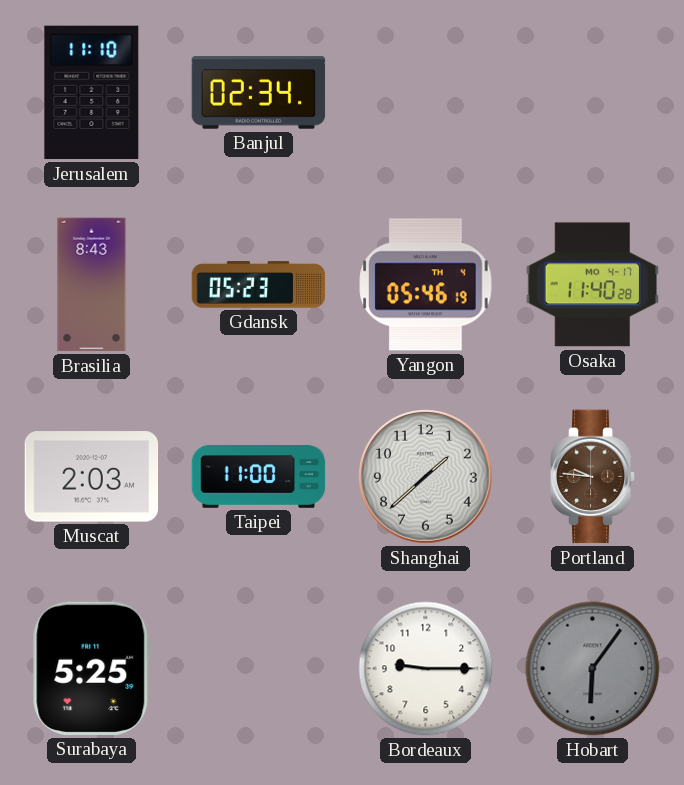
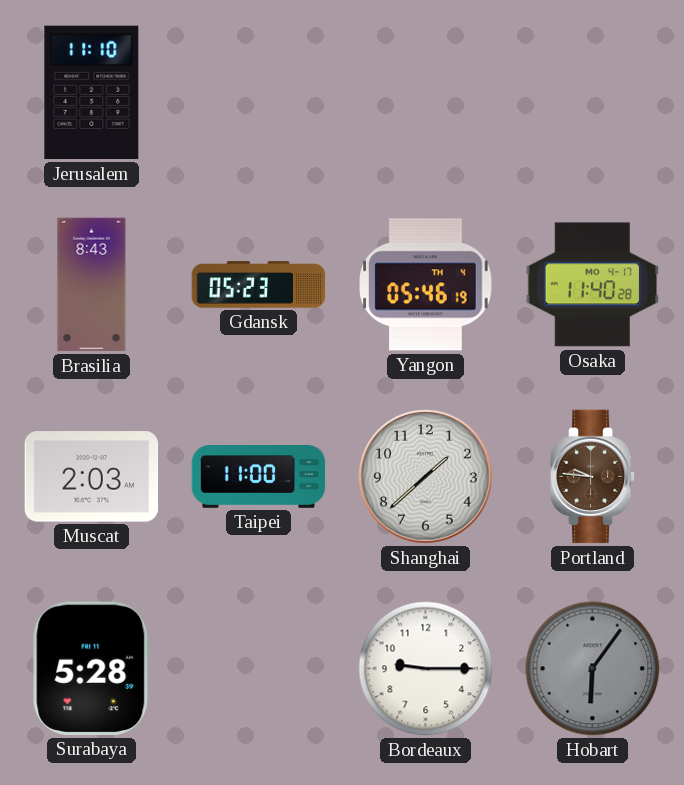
Banjul: 02:34 -> none
Surabaya: 5:25 -> 5:28
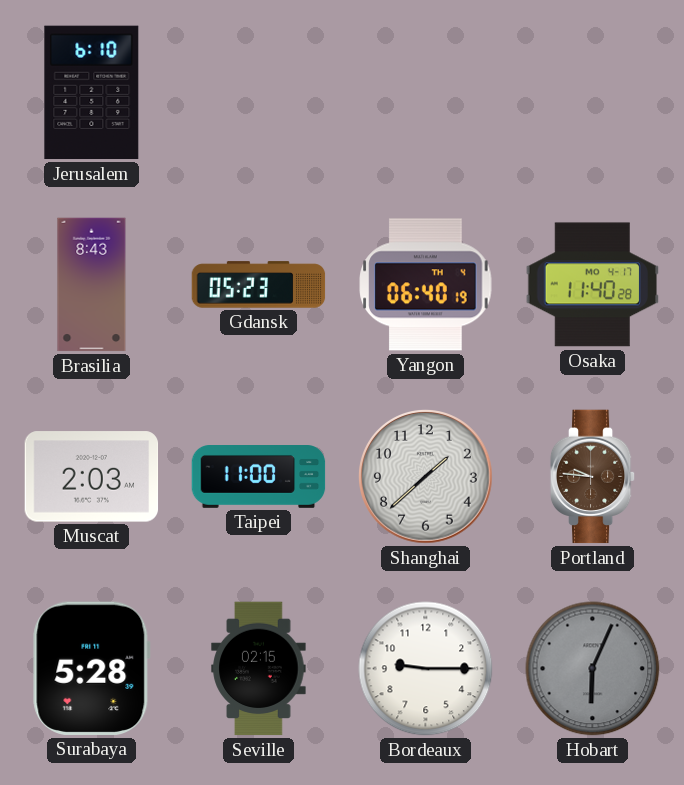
Jerusalem: 11:10 -> 6:10
Yangon: 05:46 -> 06:40
Seville: none -> 02:15
Hobart: 6:06 -> 6:04
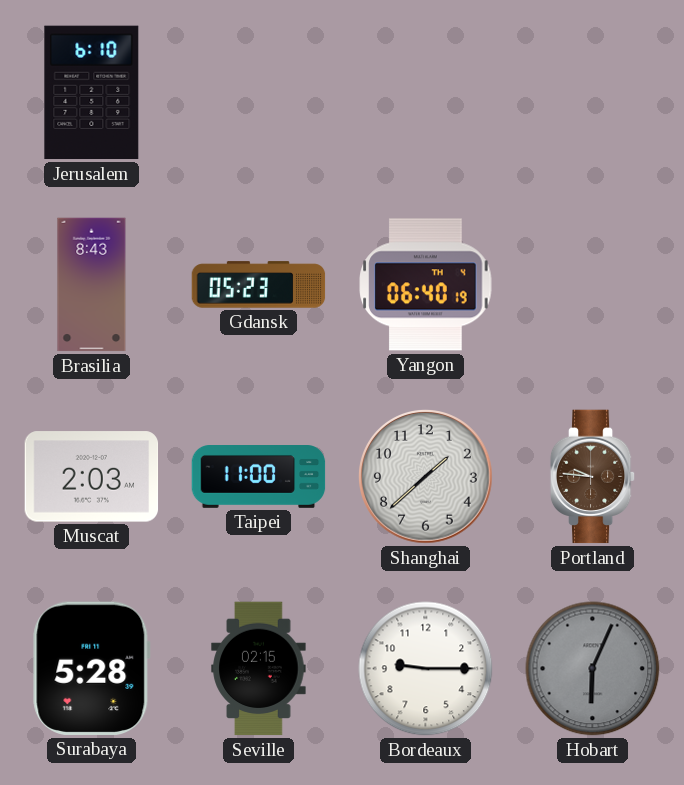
Osaka: 11:40 -> none
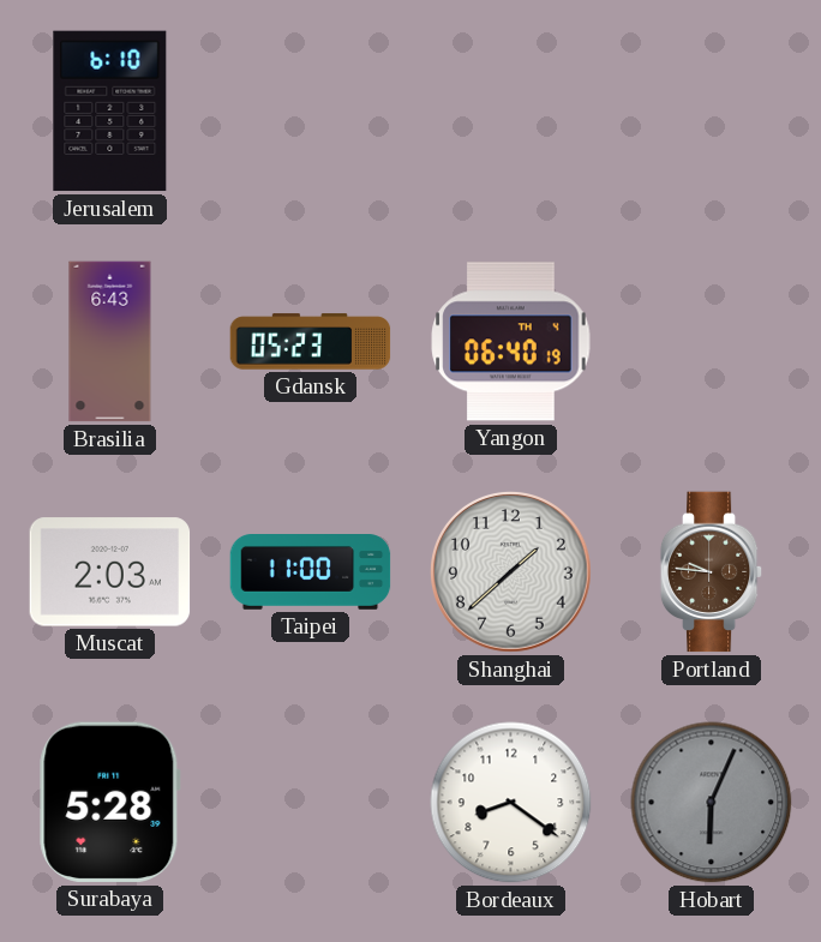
Brasilia: 8:43 -> 6:43
Seville: 02:15 -> none
Bordeaux: 9:15 -> 8:21
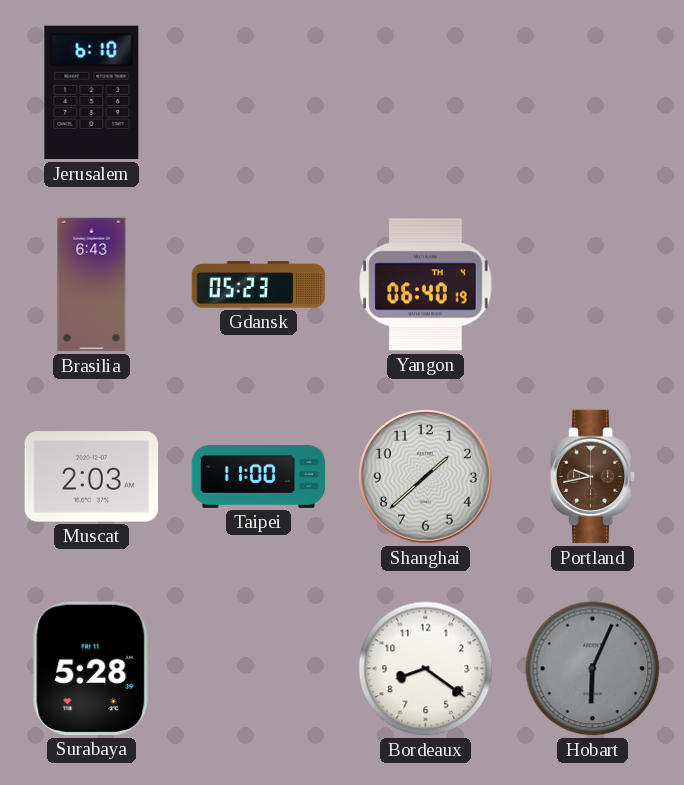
Portland: 9:46 -> 9:43
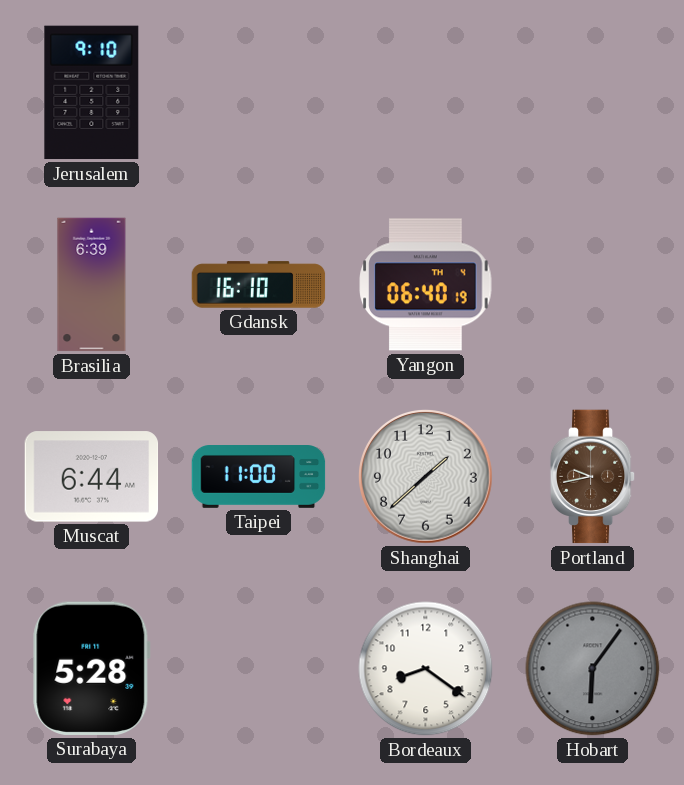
Jerusalem: 6:10 -> 9:10
Brasilia: 6:43 -> 6:39
Gdansk: 05:23 -> 16:10
Muscat: 2:03 -> 6:44
Hobart: 6:04 -> 6:06
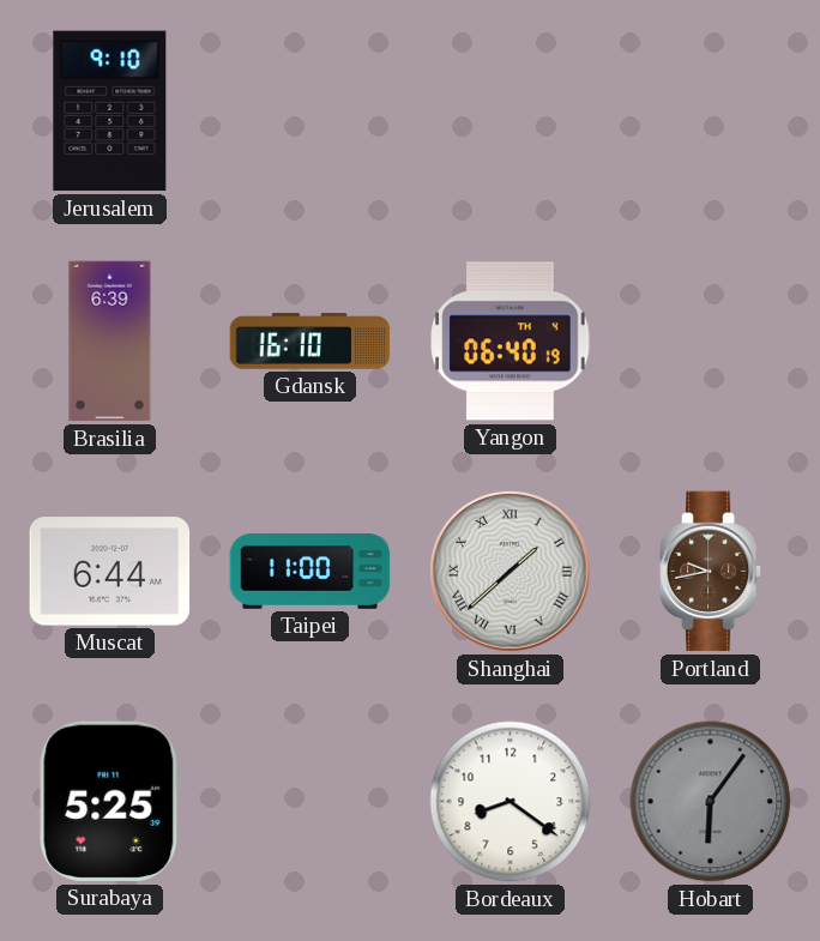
Shanghai numerals: Arabic -> Roman
Surabaya: 5:28 -> 5:25
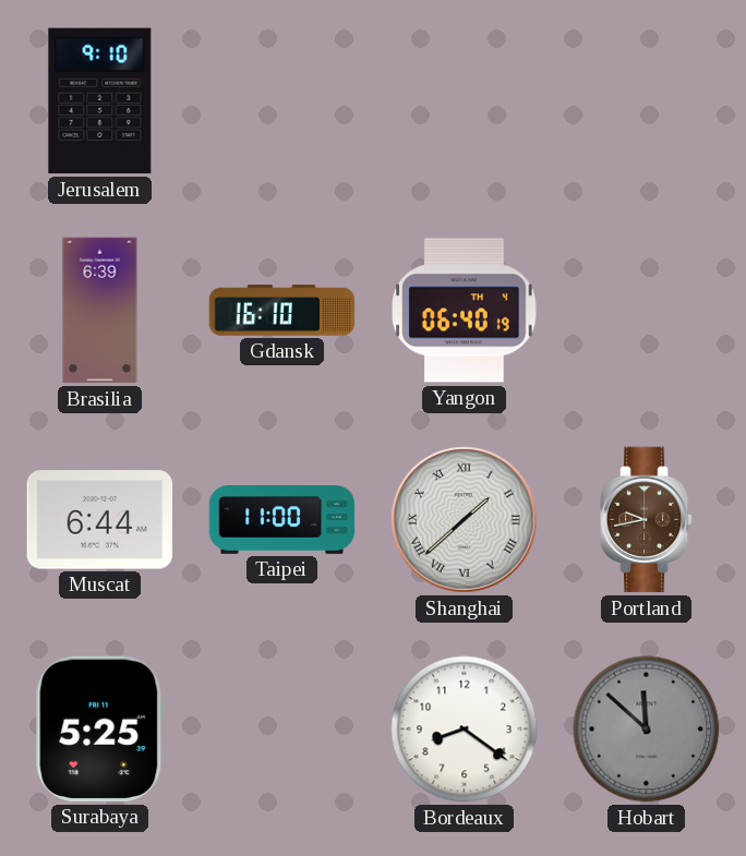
Hobart: 6:06 -> 11:52
